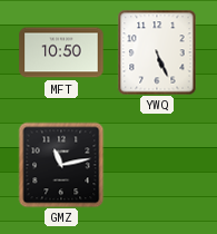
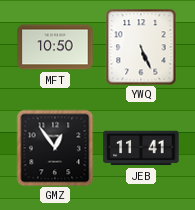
GMZ: 11:13 -> 12:54
JEB: none -> 11:41
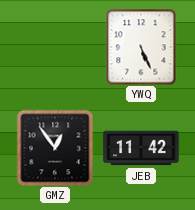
MFT: 10:50 -> none
JEB: 11:41 -> 11:42
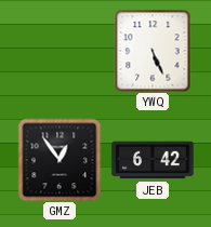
JEB: 11:42 -> 6:42
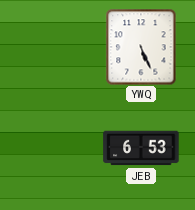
GMZ: 12:54 -> none
JEB: 6:42 -> 6:53
